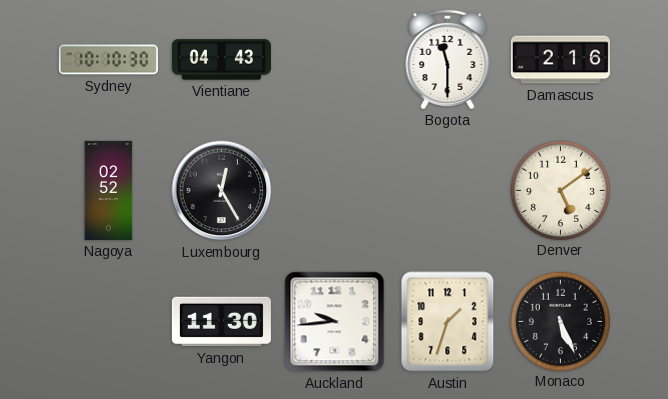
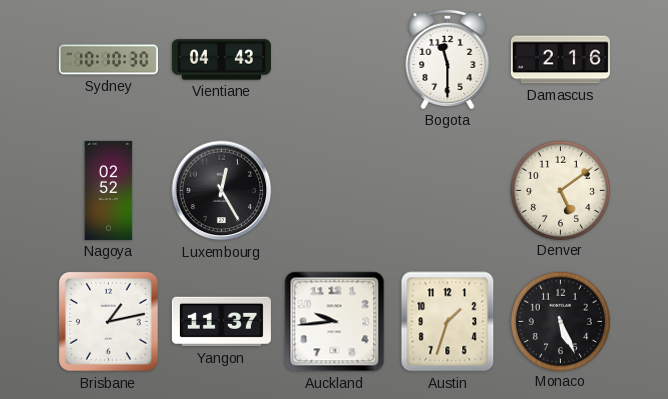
Brisbane: none -> 1:13
Yangon: 11:30 -> 11:37
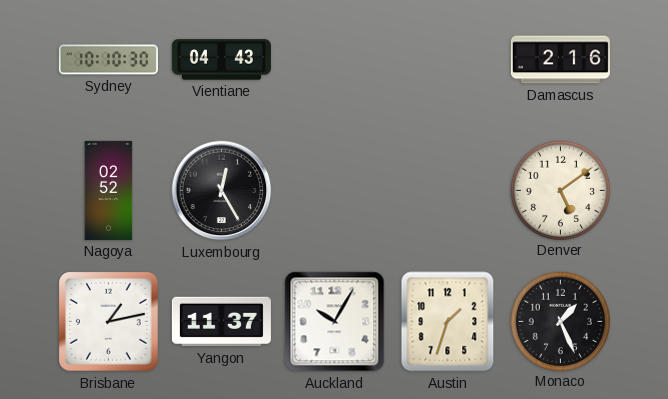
Bogota: 11:30 -> none
Auckland: 9:44 -> 10:05
Monaco: 5:26 -> 1:26
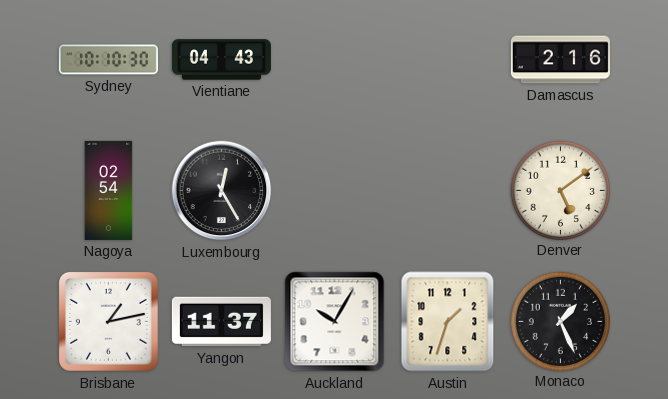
Nagoya: 02:52 -> 02:54
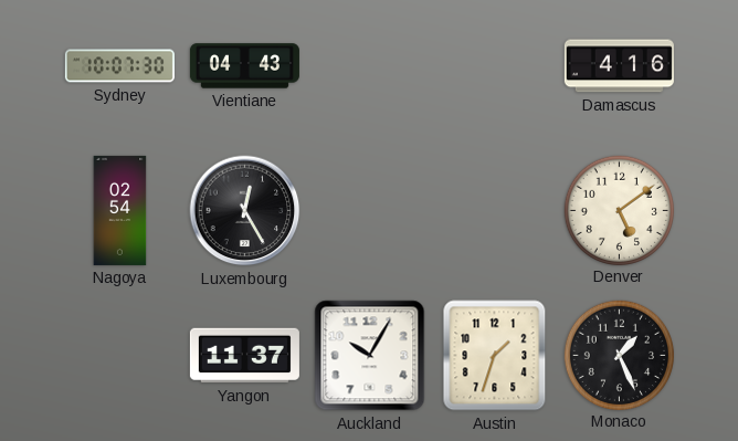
Sydney: 10:10 -> 10:07
Damascus: 2:16 -> 4:16
Brisbane: 1:13 -> none
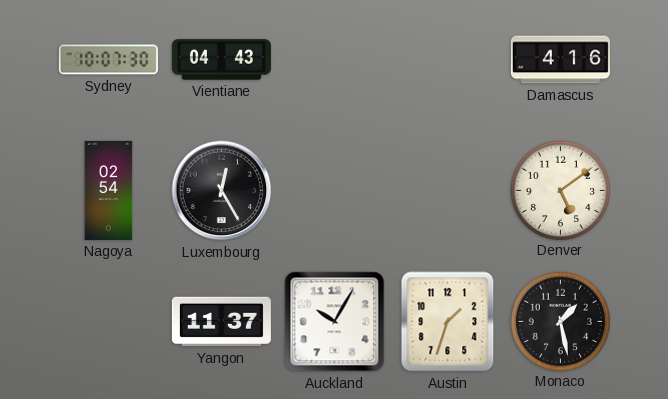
Monaco: 1:26 -> 1:28
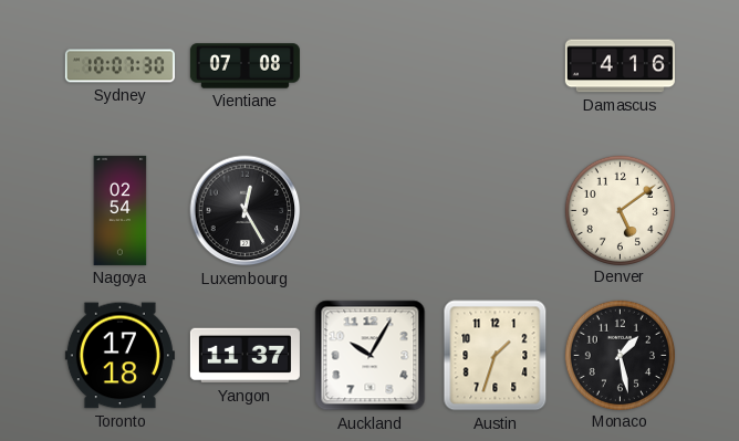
Vientiane: 04:43 -> 07:08
Toronto: none -> 17:18
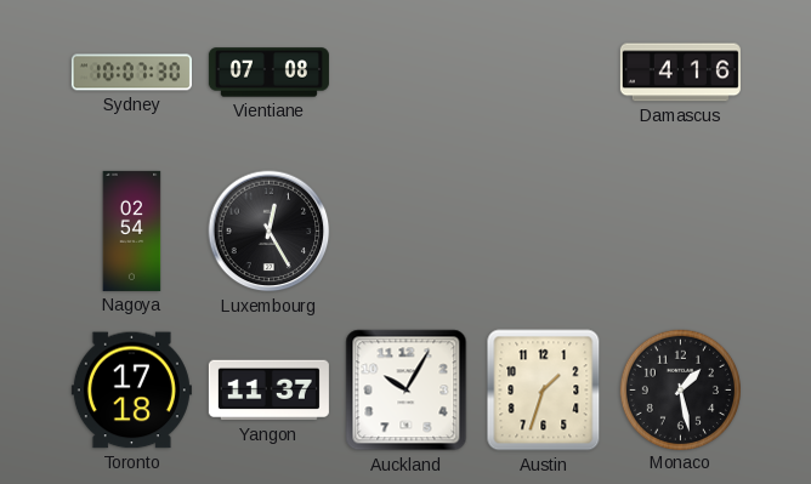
Denver: 5:09 -> none
